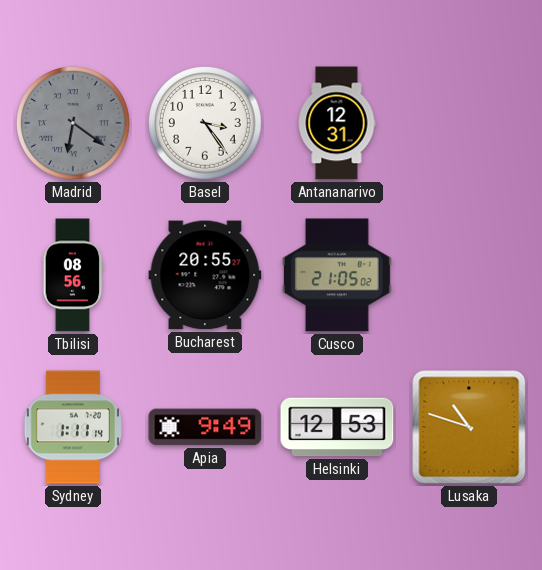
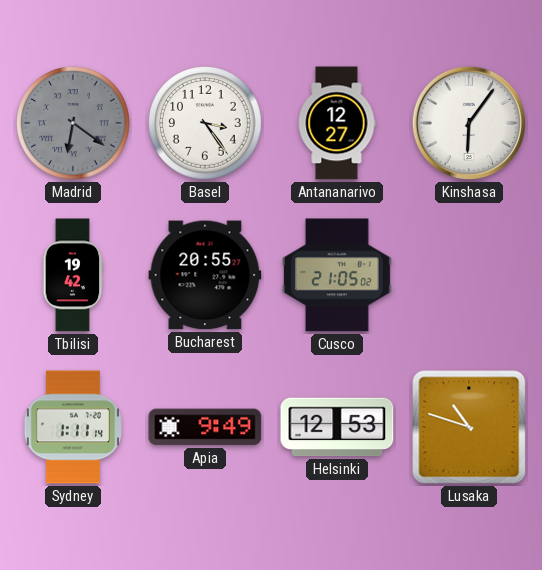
Antananarivo: 12:31 -> 12:27
Kinshasa: none -> 6:06
Tbilisi: 08:56 -> 19:42
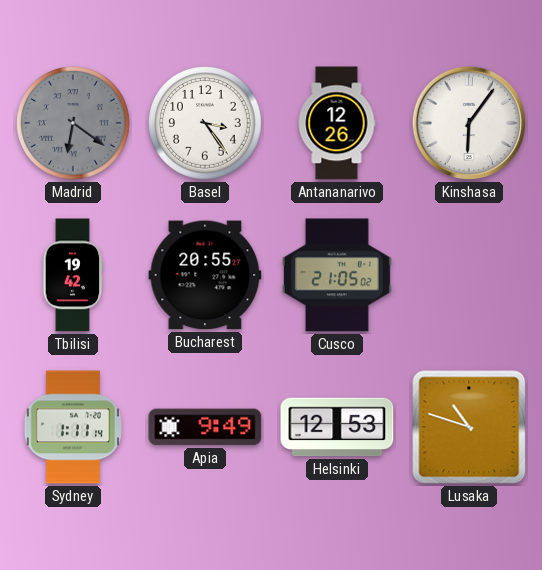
Antananarivo: 12:27 -> 12:26
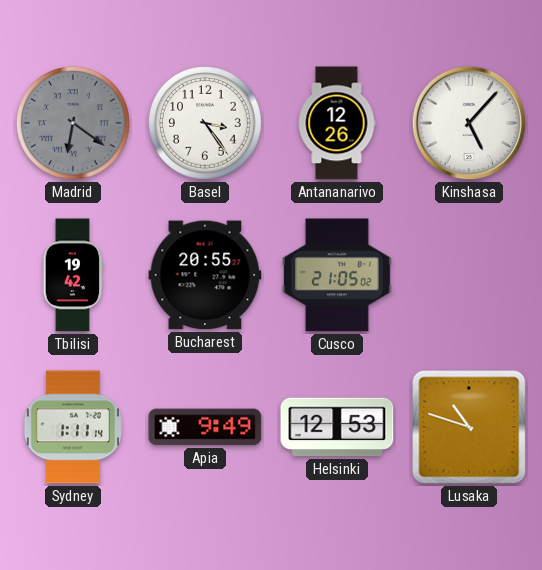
Kinshasa: 6:06 -> 5:07
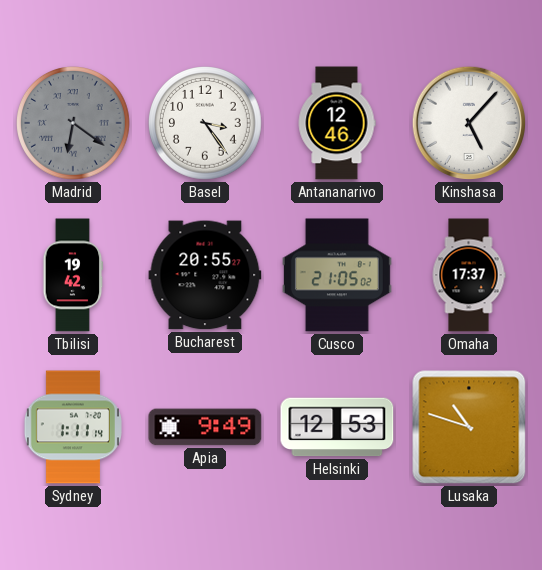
Antananarivo: 12:26 -> 12:46
Omaha: none -> 17:37
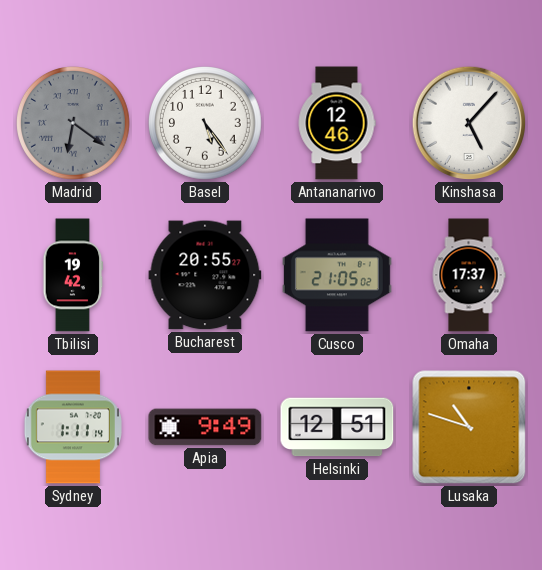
Basel: 3:24 -> 5:24
Helsinki: 12:53 -> 12:51
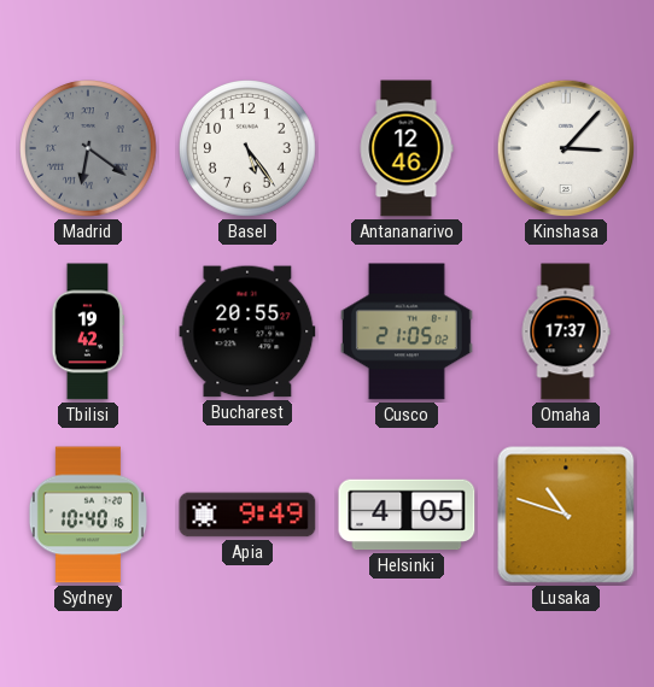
Kinshasa: 5:07 -> 3:07
Sydney: 1:11 -> 10:40
Helsinki: 12:51 -> 4:05
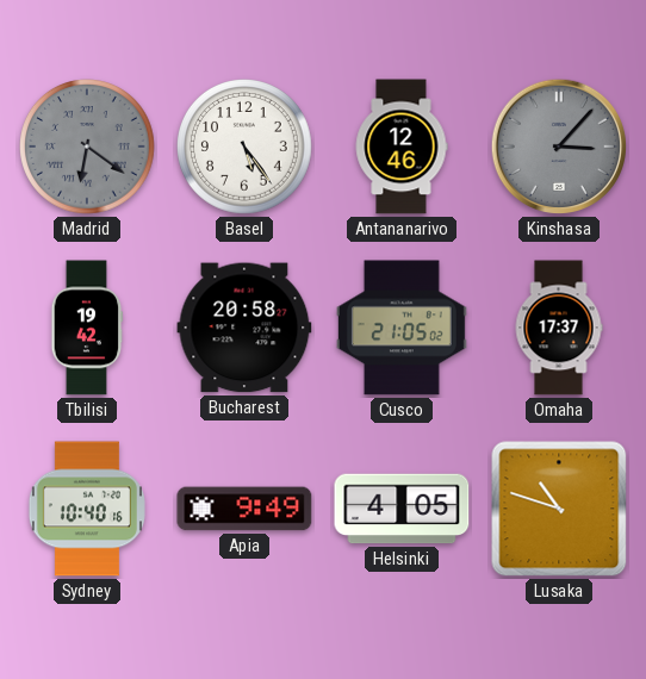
Kinshasa dial: white -> grey
Bucharest: 20:55 -> 20:58
